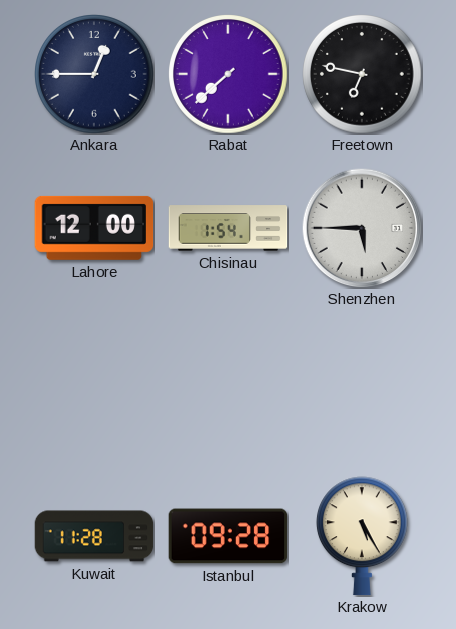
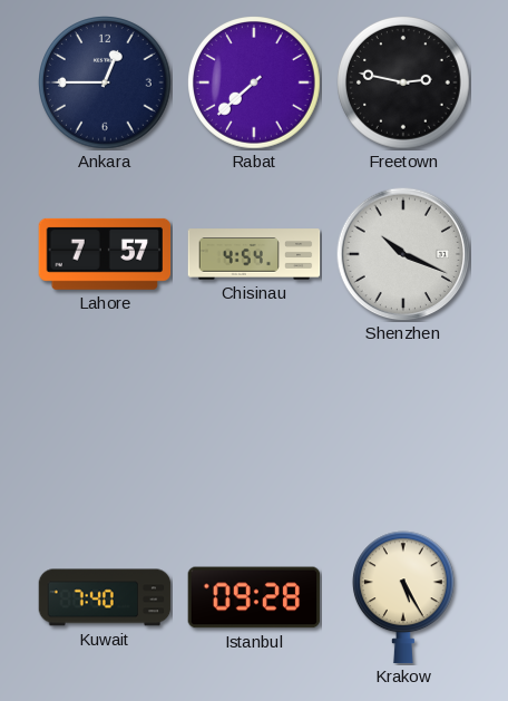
Freetown: 6:47 -> 2:47
Lahore: 12:00 -> 7:57
Chisinau: 1:54 -> 4:54
Shenzhen: 5:45 -> 10:19
Kuwait: 11:28 -> 7:40
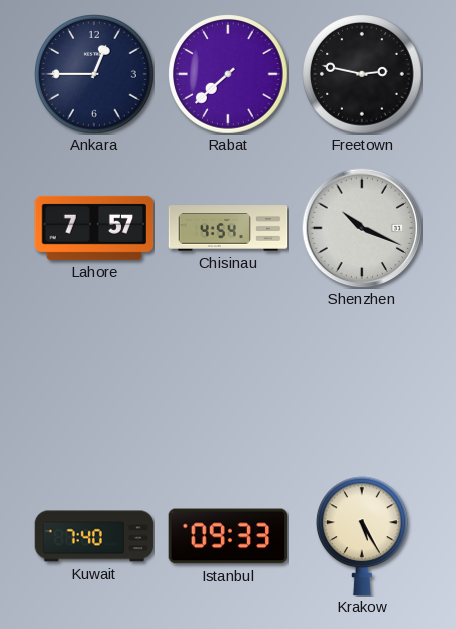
Istanbul: 09:28 -> 09:33
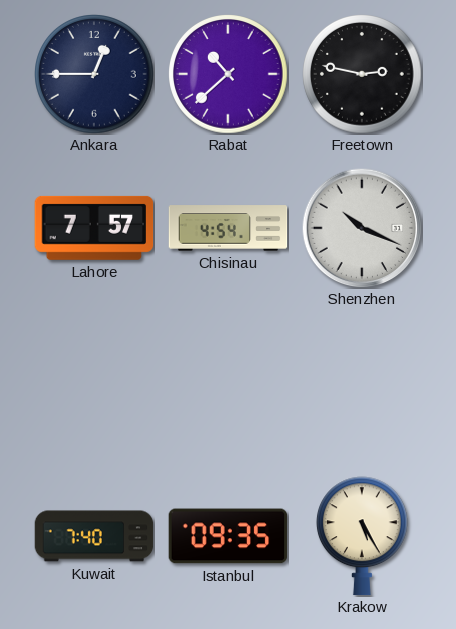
Rabat: 7:38 -> 10:38
Istanbul: 09:33 -> 09:35
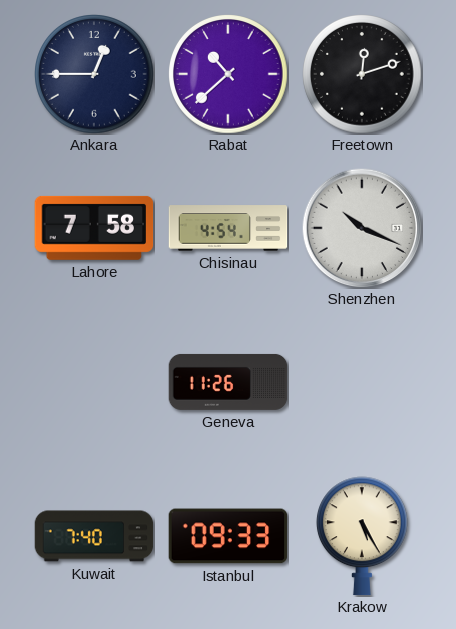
Freetown: 2:47 -> 12:12
Lahore: 7:57 -> 7:58
Geneva: none -> 11:26
Istanbul: 09:35 -> 09:33
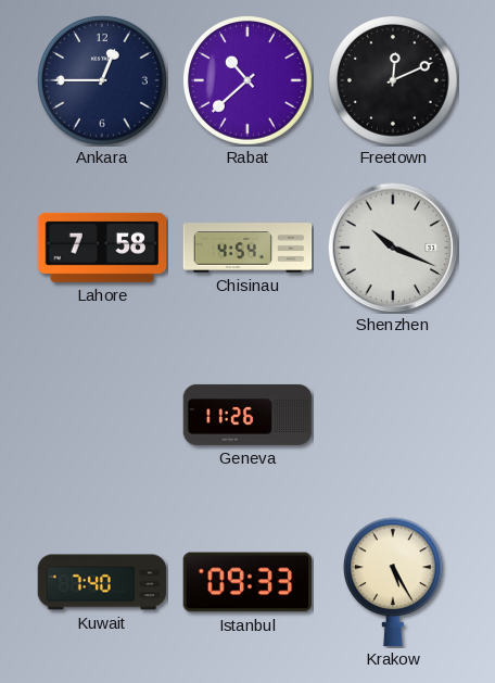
Freetown: 12:12 -> 12:11
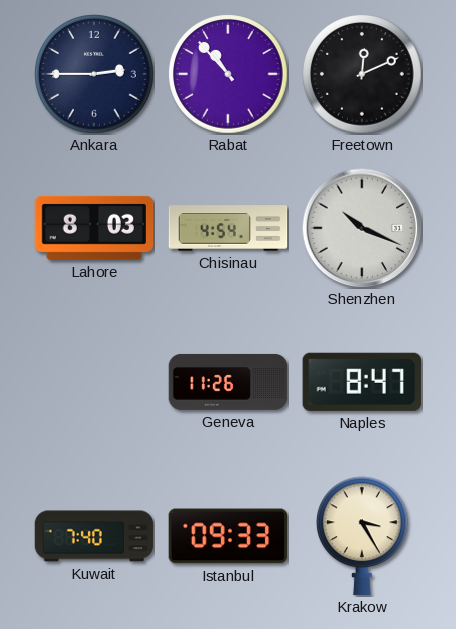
Ankara: 12:45 -> 2:45
Rabat: 10:38 -> 10:53
Lahore: 7:58 -> 8:03
Naples: none -> 8:47
Krakow: 5:25 -> 3:25
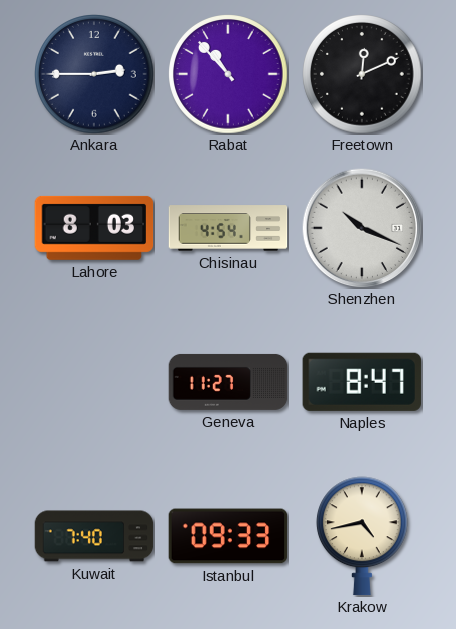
Geneva: 11:26 -> 11:27
Krakow: 3:25 -> 4:43
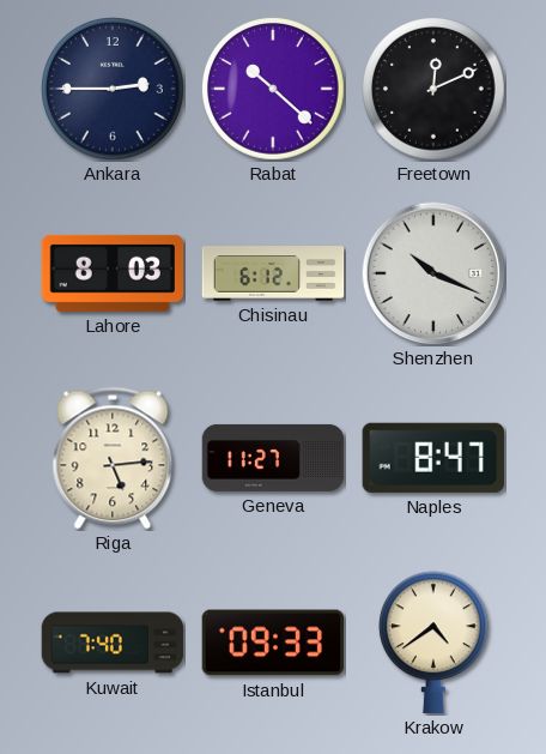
Rabat: 10:53 -> 10:22
Chisinau: 4:54 -> 6:12
Riga: none -> 5:14
Krakow: 4:43 -> 4:39
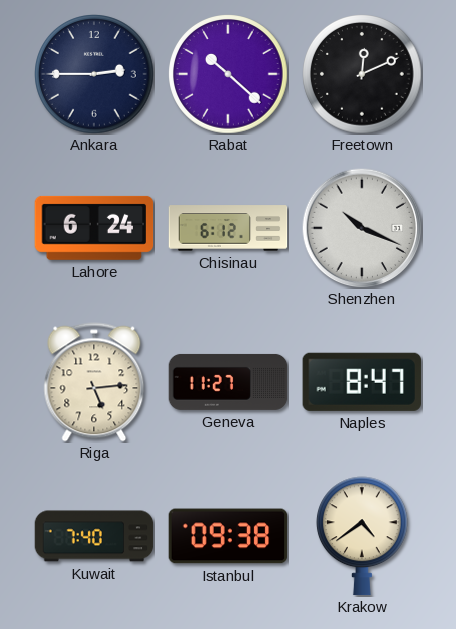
Lahore: 8:03 -> 6:24
Istanbul: 09:33 -> 09:38
